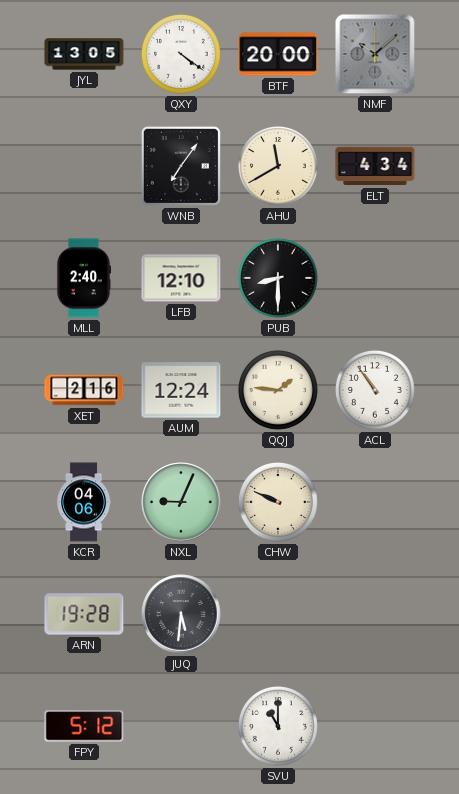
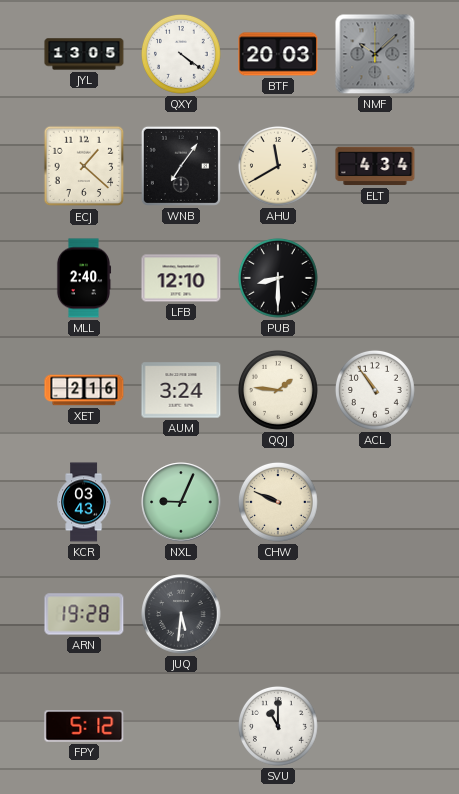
BTF: 20:00 -> 20:03
ECJ: none -> 1:22
AUM: 12:24 -> 3:24
KCR: 04:06 -> 03:43
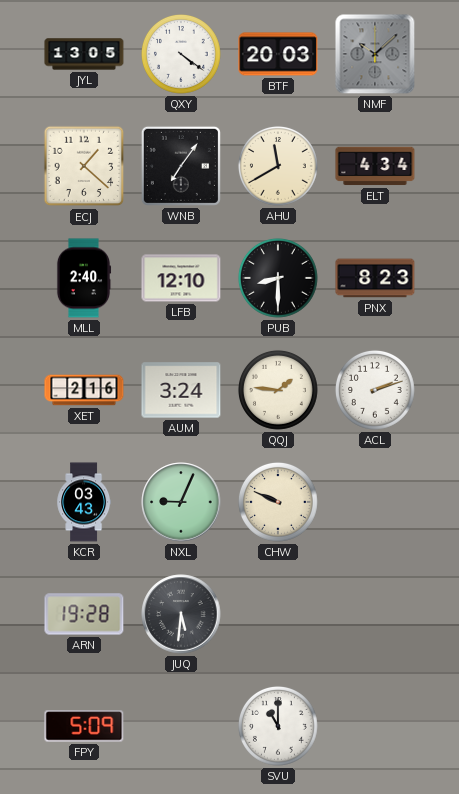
PNX: none -> 8:23
ACL: 10:54 -> 2:12
FPY: 5:12 -> 5:09
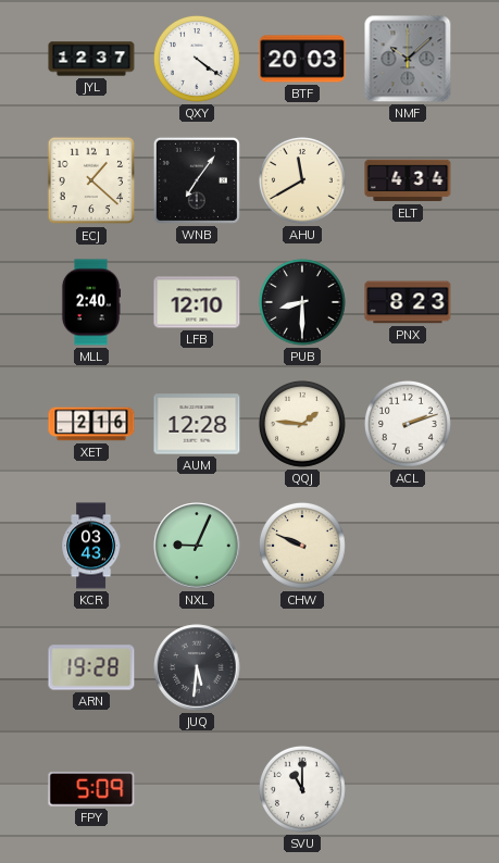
JYL: 13:05 -> 12:37
AUM: 3:24 -> 12:28
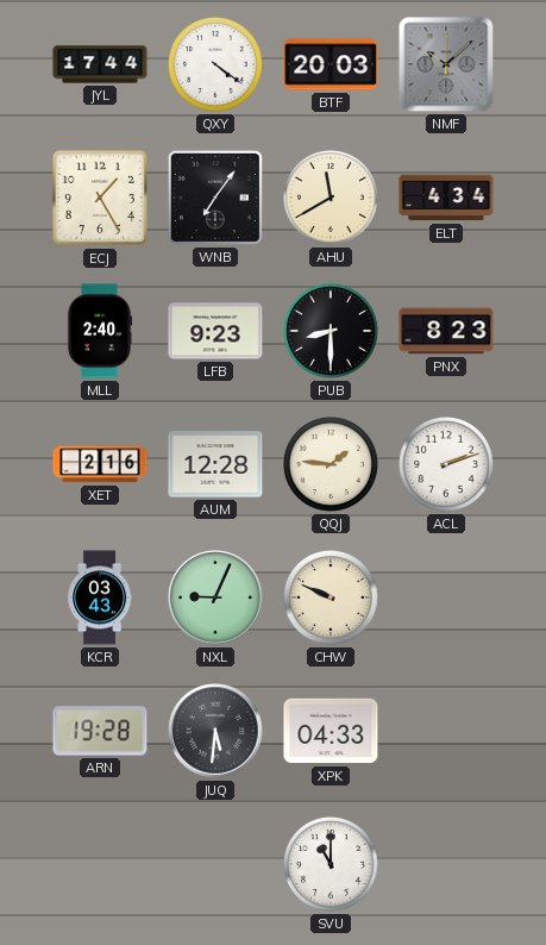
JYL: 12:37 -> 17:44
ECJ: 1:22 -> 1:25
LFB: 12:10 -> 9:23
XPK: none -> 04:33
FPY: 5:09 -> none
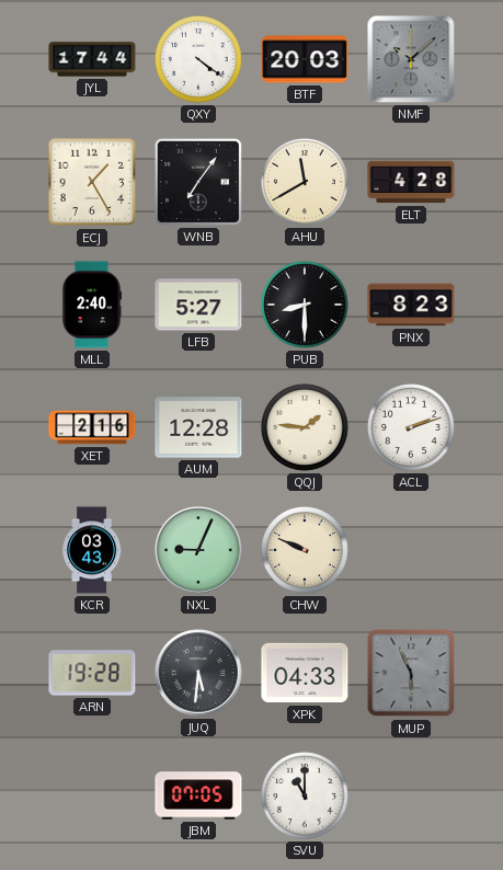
ELT: 4:34 -> 4:28
LFB: 9:23 -> 5:27
MUP: none -> 5:56
JBM: none -> 07:05
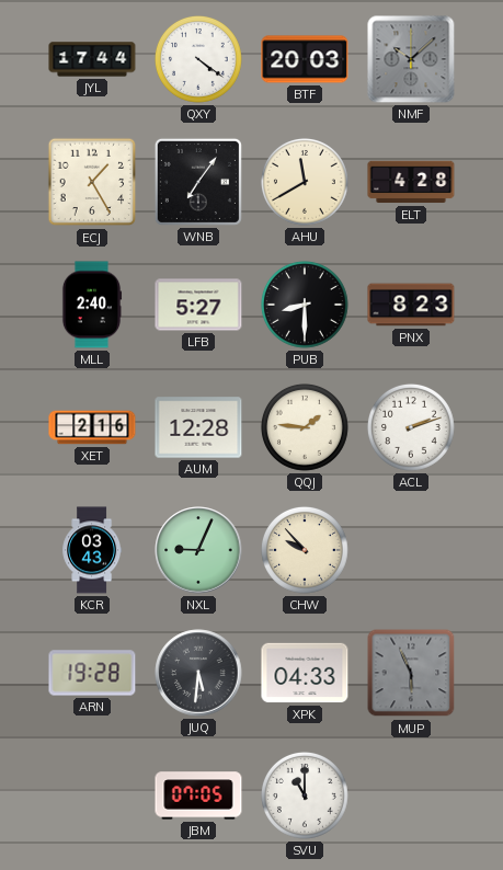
CHW: 9:49 -> 9:53
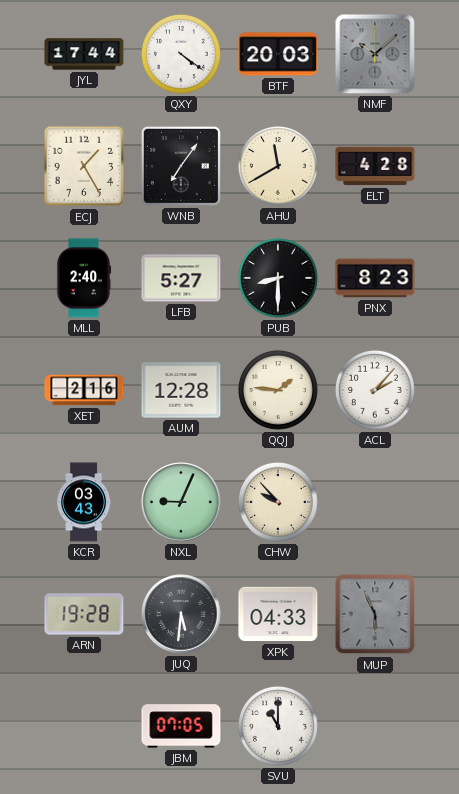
ACL: 2:12 -> 2:07
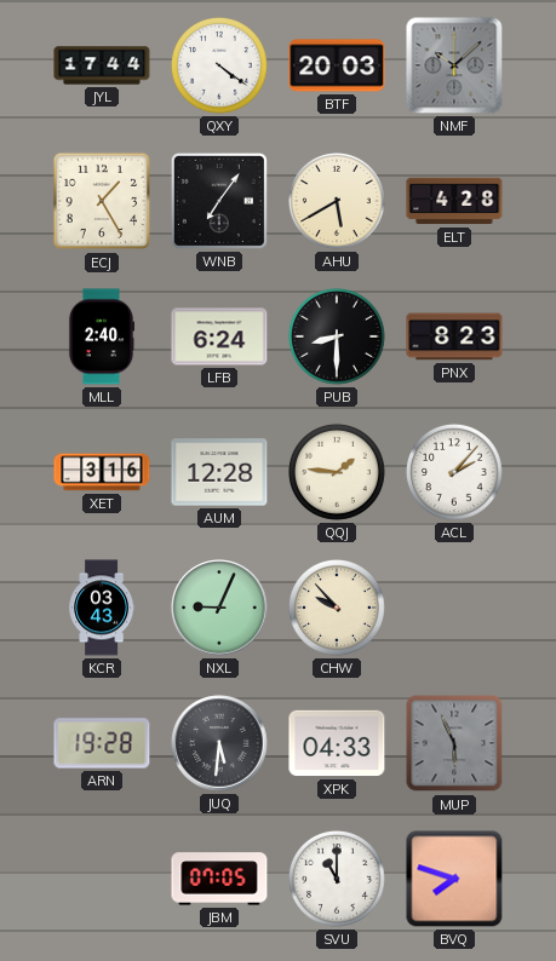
AHU: 11:40 -> 5:40
LFB: 5:27 -> 6:24
XET: 2:16 -> 3:16
BVQ: none -> 7:48
